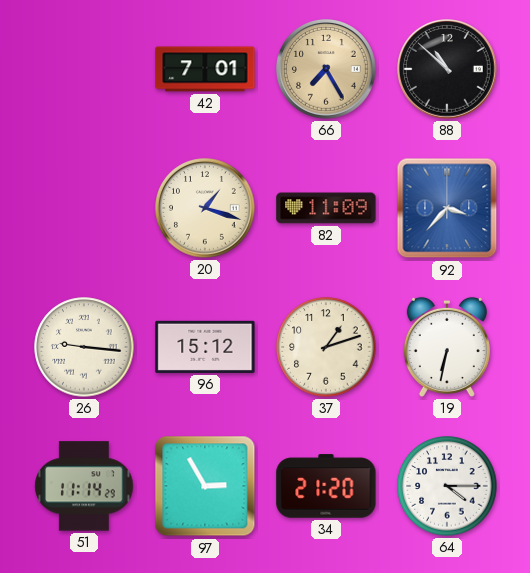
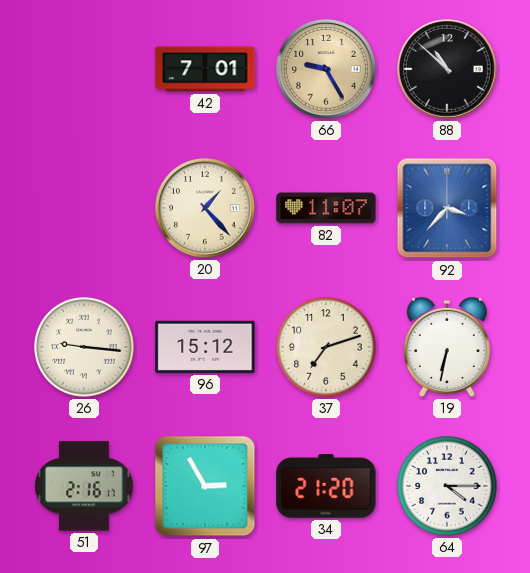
66: 7:25 -> 9:25
20: 1:18 -> 1:23
82: 11:09 -> 11:07
37: 1:12 -> 7:12
51: 11:14 -> 2:16
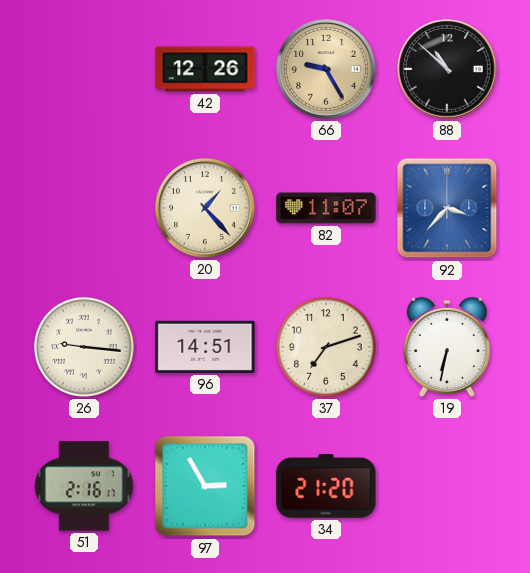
42: 7:01 -> 12:26
96: 15:12 -> 14:51
64: 4:15 -> none
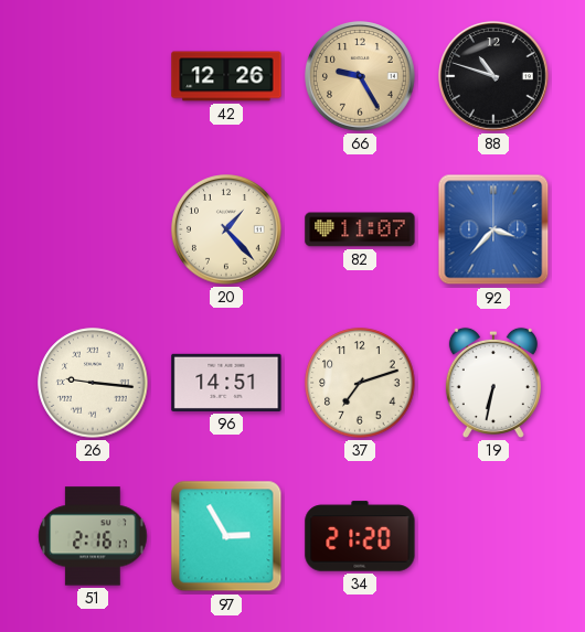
88: 10:52 -> 10:48
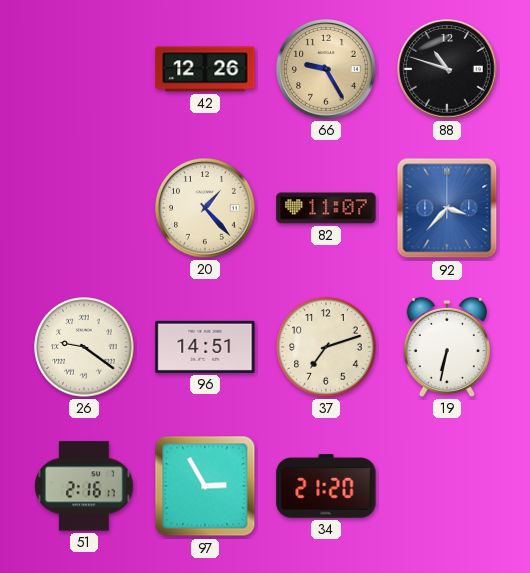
26: 9:16 -> 9:21
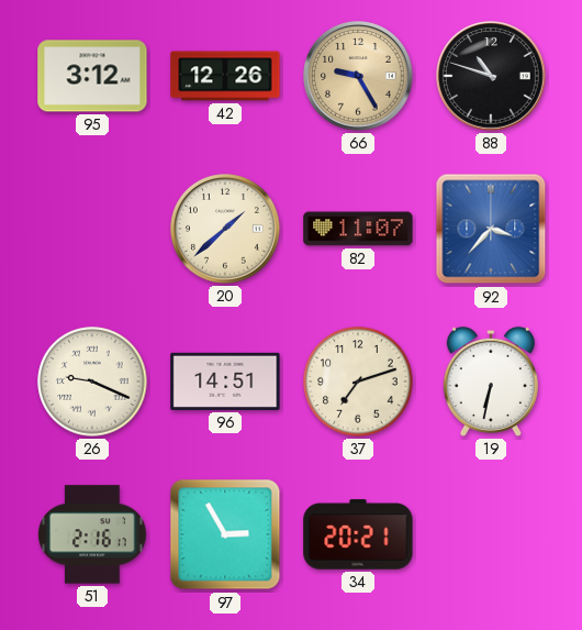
95: none -> 3:12
20: 1:23 -> 1:38
26: 9:21 -> 9:19
34: 21:20 -> 20:21
